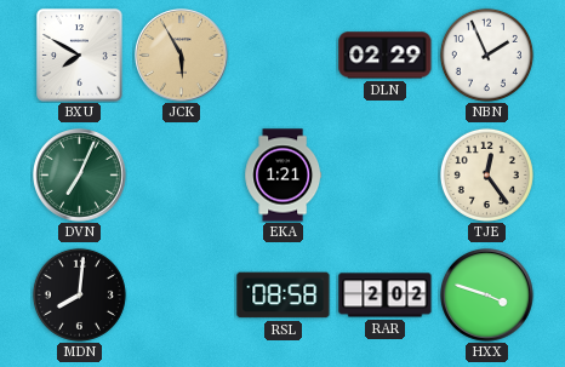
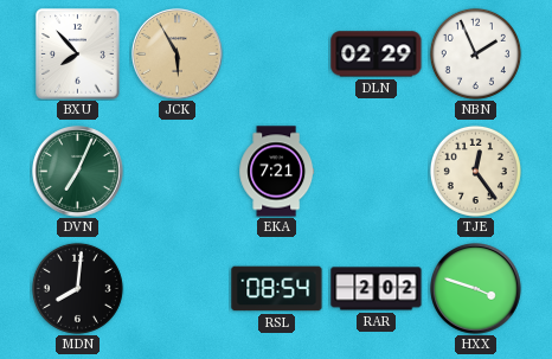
BXU: 7:50 -> 7:53
EKA: 1:21 -> 7:21
RSL: 08:58 -> 08:54
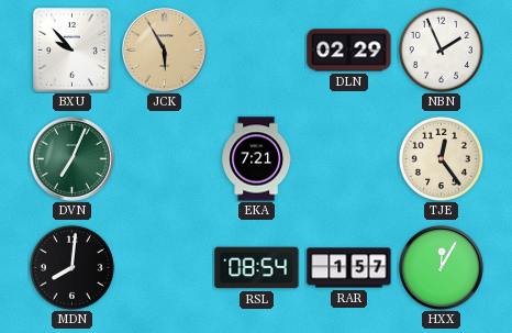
BXU: 7:53 -> 9:53
RAR: 2:02 -> 1:57
HXX: 3:48 -> 12:05
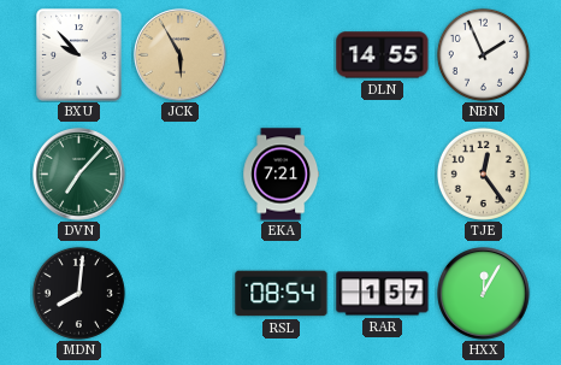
DLN: 02:29 -> 14:55
DVN: 7:04 -> 7:07
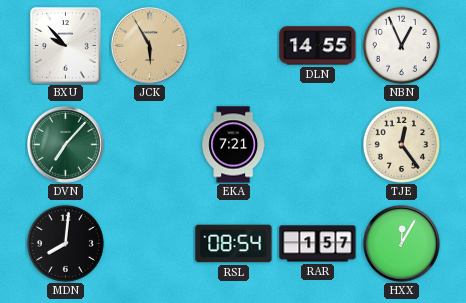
NBN: 1:56 -> 12:56
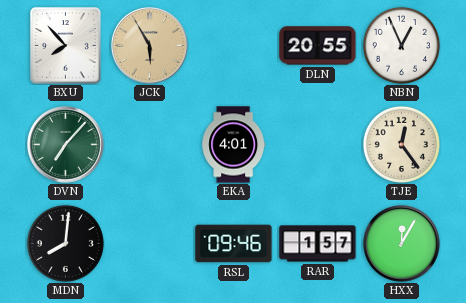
BXU: 9:53 -> 7:53
DLN: 14:55 -> 20:55
EKA: 7:21 -> 4:01
RSL: 08:54 -> 09:46
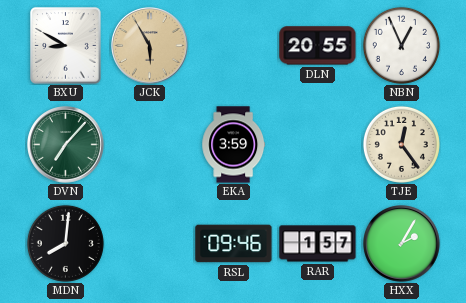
BXU: 7:53 -> 8:50
EKA: 4:01 -> 3:59
HXX: 12:05 -> 2:05
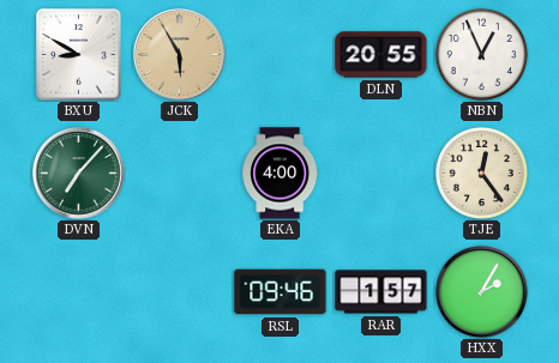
EKA: 3:59 -> 4:00
MDN: 8:01 -> none
